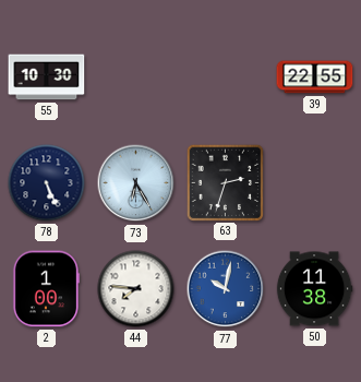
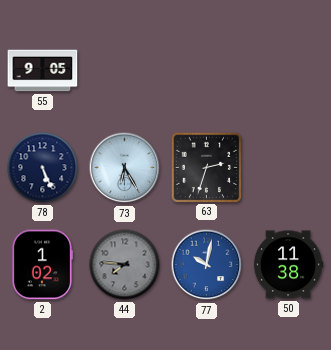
55: 10:30 -> 9:05
39: 22:55 -> none
2: 1:00 -> 1:02
44 dial: white -> grey
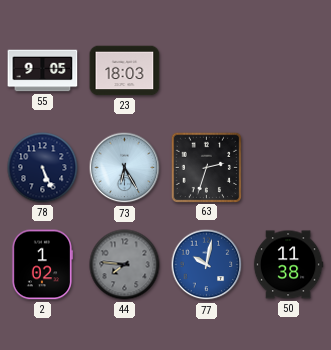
23: none -> 18:03
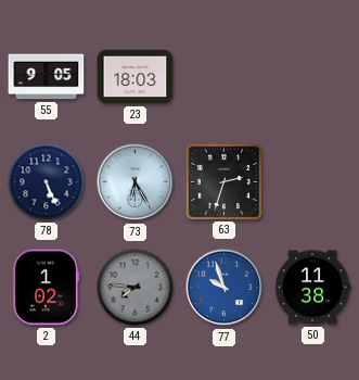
77: 10:02 -> 9:57
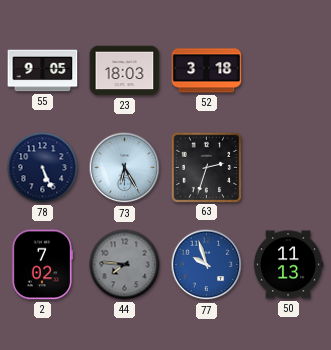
52: none -> 3:18
2: 1:02 -> 7:02
50: 11:38 -> 11:13
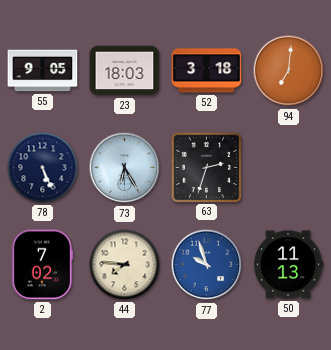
94: none -> 7:01
44 dial: grey -> cream
